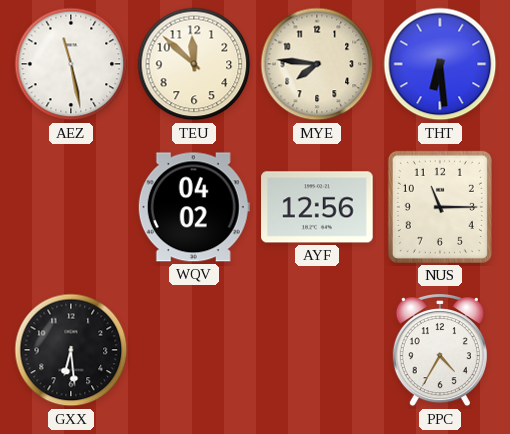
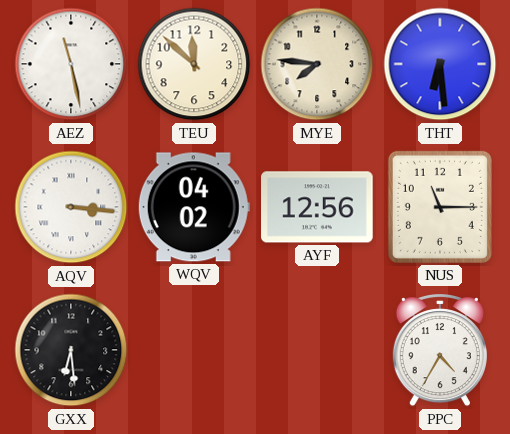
AQV: none -> 3:16
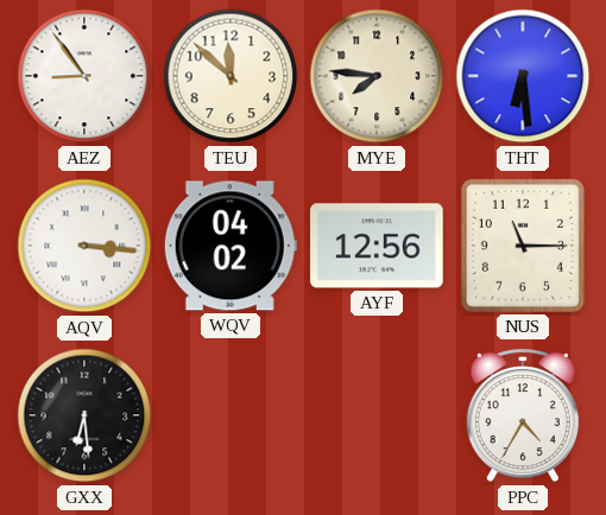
AEZ: 11:28 -> 8:54
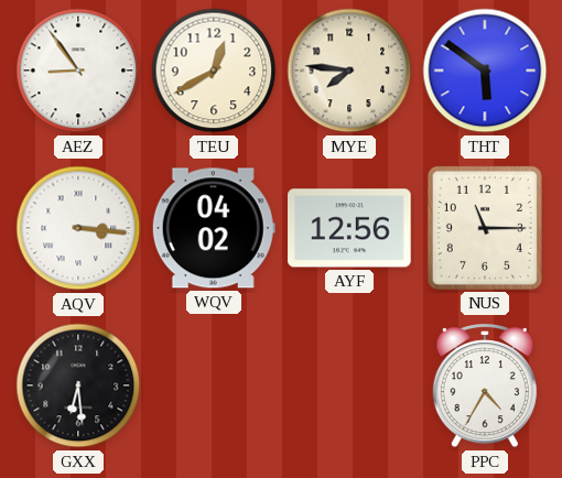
TEU: 11:52 -> 12:40
THT: 6:29 -> 5:51
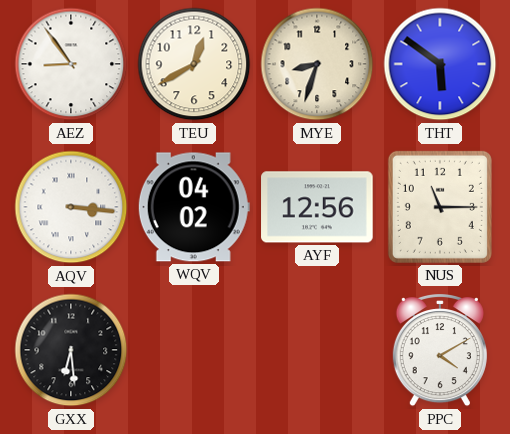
MYE: 7:46 -> 8:33
PPC: 4:35 -> 4:10
